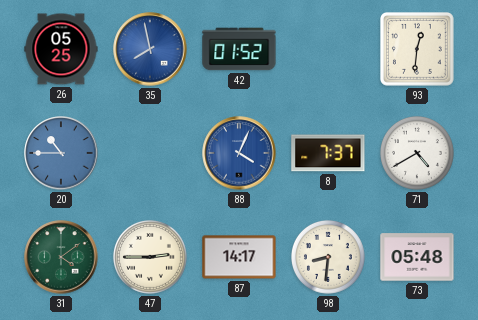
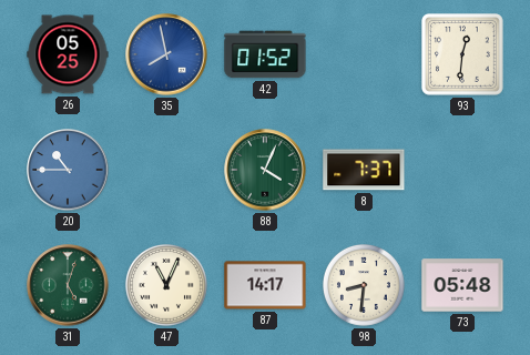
88 dial: blue -> green
71: 4:40 -> none
31: 4:09 -> 5:03
47: 2:45 -> 11:04
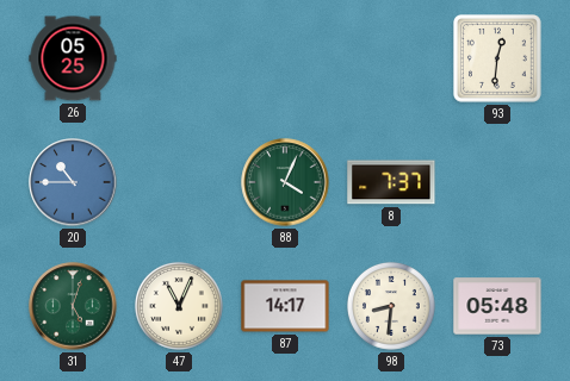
35: 7:58 -> none
42: 01:52 -> none
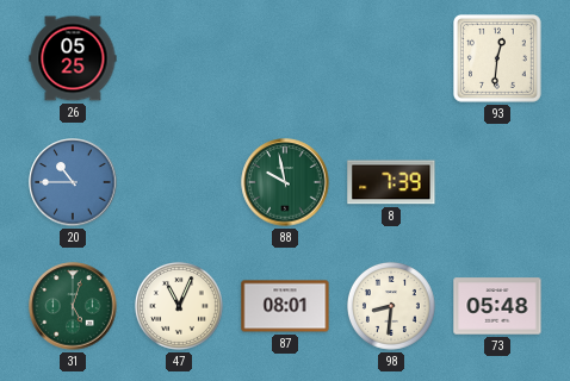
88: 4:04 -> 9:58
8: 7:37 -> 7:39
87: 14:17 -> 08:01
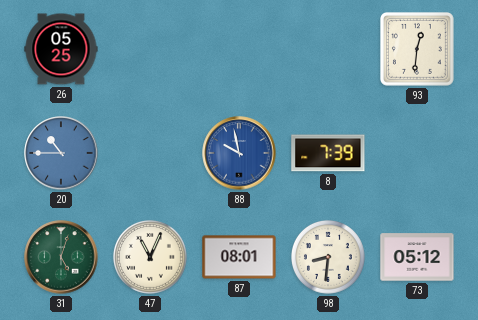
88 dial: green -> blue
73: 05:48 -> 05:12
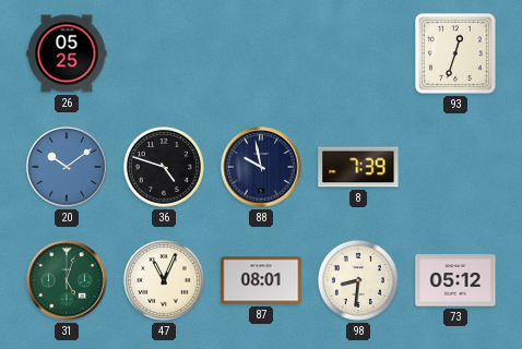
93: 12:31 -> 12:33
20: 10:45 -> 10:09
36: none -> 4:48
88 dial: blue -> navy
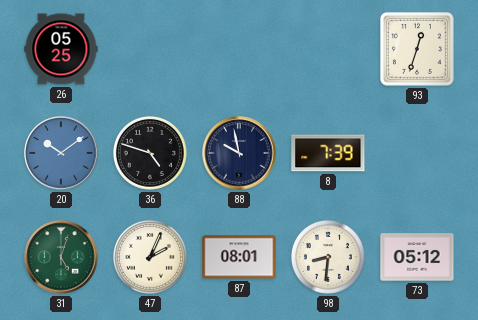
47: 11:04 -> 2:04
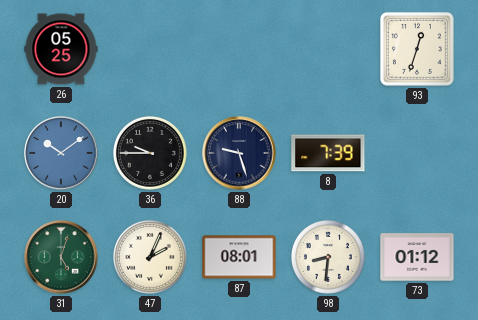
36: 4:48 -> 9:45
88: 9:58 -> 9:27
73: 05:12 -> 01:12
